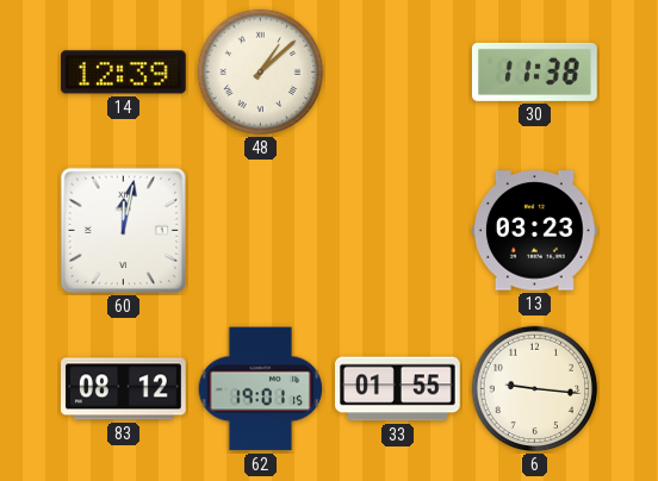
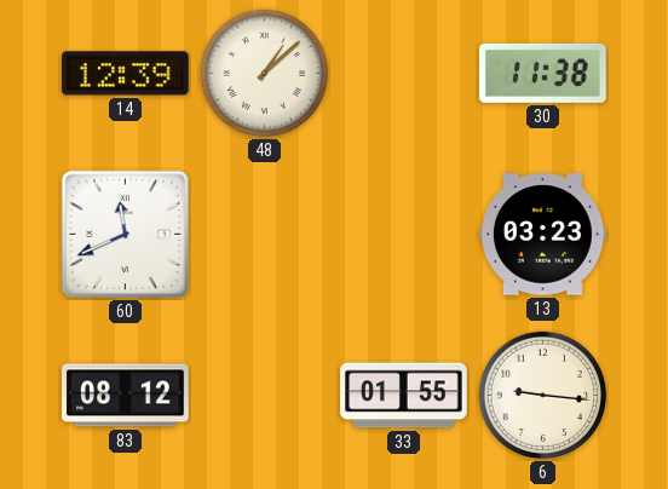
60: 12:02 -> 11:41
62: 19:01 -> none
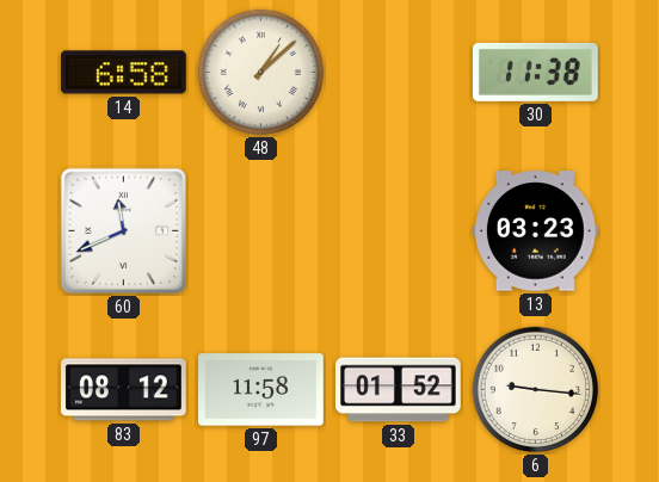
14: 12:39 -> 6:58
97: none -> 11:58
33: 01:55 -> 01:52
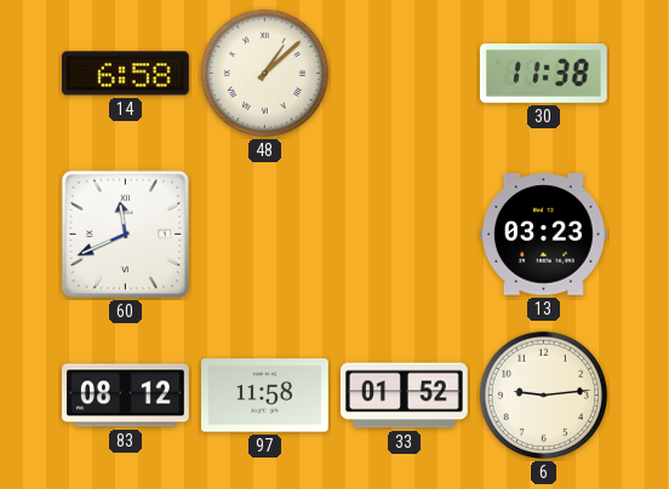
6: 9:16 -> 9:14
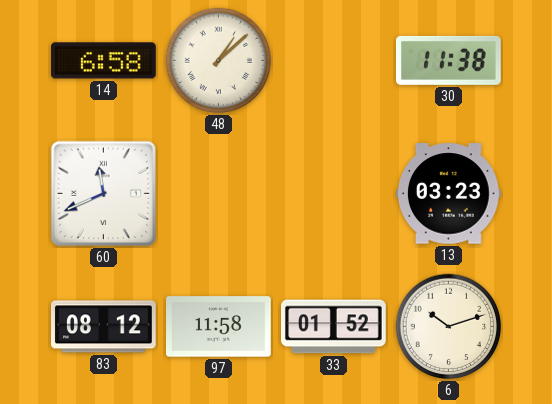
6: 9:14 -> 10:12
